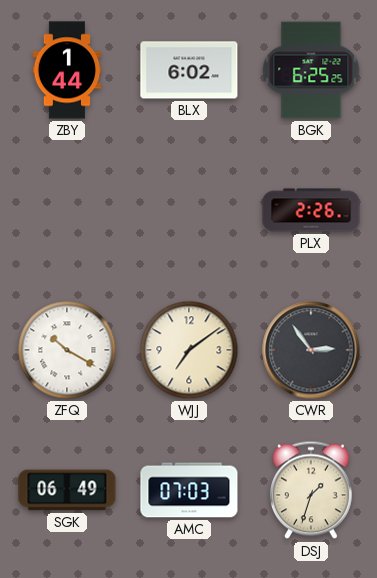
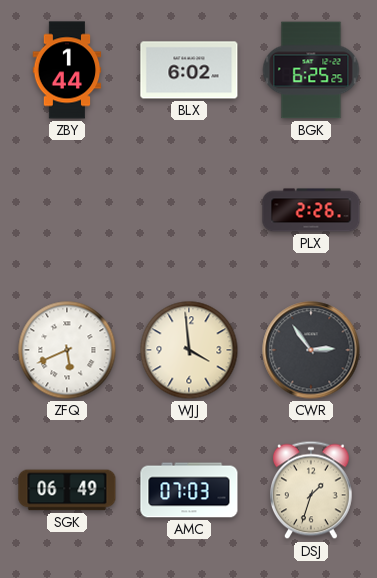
ZFQ: 10:20 -> 5:41
WJJ: 7:09 -> 3:59
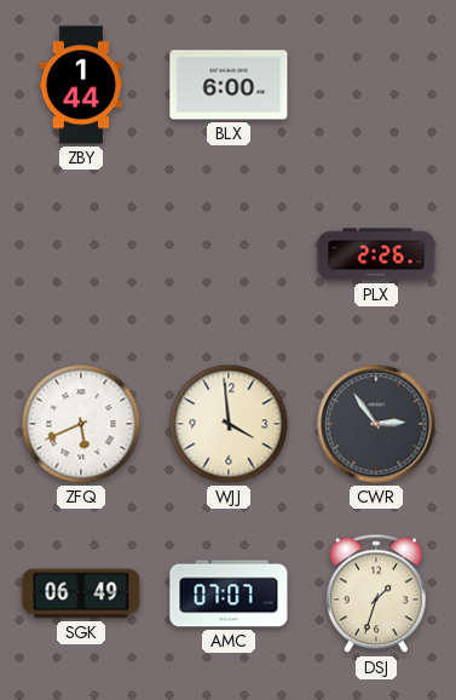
BLX: 6:02 -> 6:00
BGK: 6:25 -> none
AMC: 07:03 -> 07:07
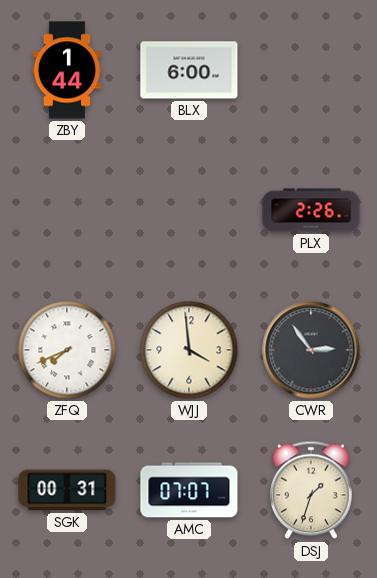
ZFQ: 5:41 -> 7:41
SGK: 06:49 -> 00:31
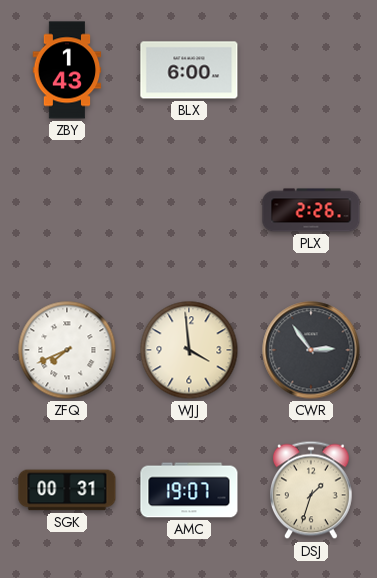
ZBY: 1:44 -> 1:43
AMC: 07:07 -> 19:07
